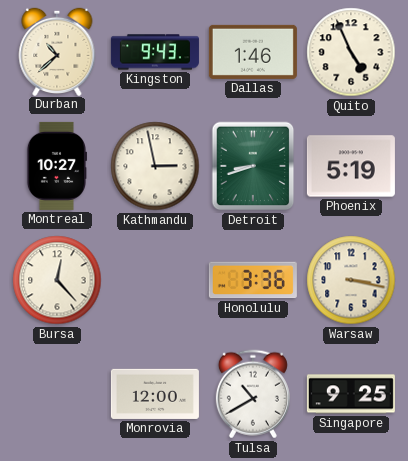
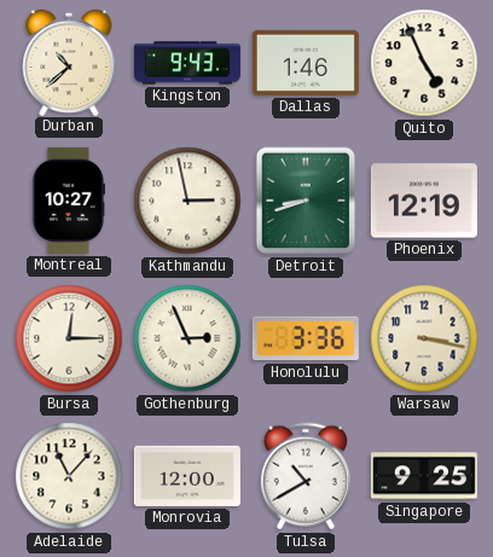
Phoenix: 5:19 -> 12:19
Bursa: 12:23 -> 12:15
Gothenburg: none -> 2:56
Adelaide: none -> 11:07
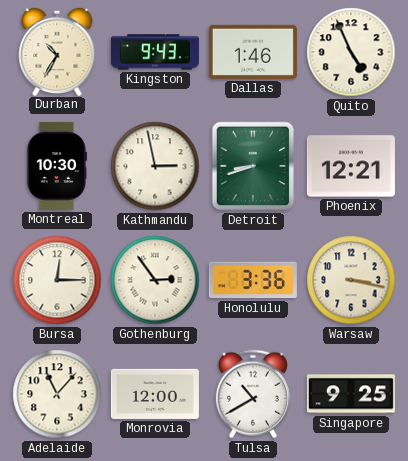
Durban: 10:38 -> 10:35
Montreal: 10:27 -> 10:30
Phoenix: 12:19 -> 12:21
Gothenburg: 2:56 -> 2:54
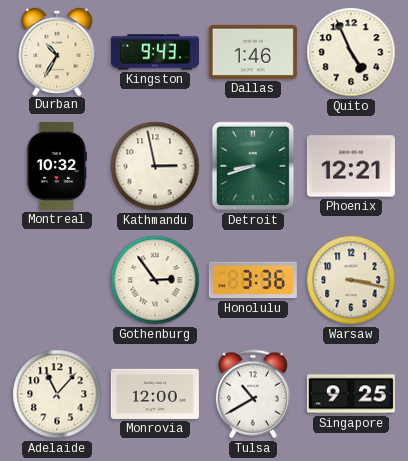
Montreal: 10:30 -> 10:32
Bursa: 12:15 -> none
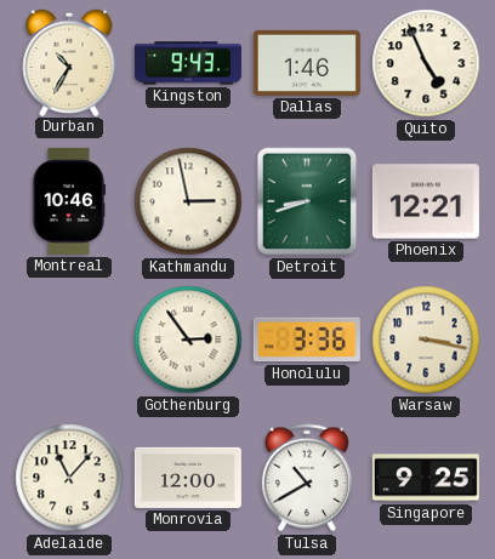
Montreal: 10:32 -> 10:46
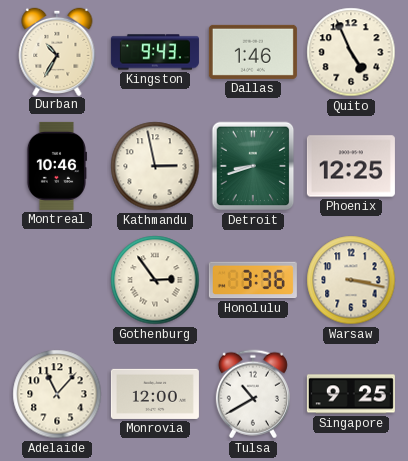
Phoenix: 12:21 -> 12:25
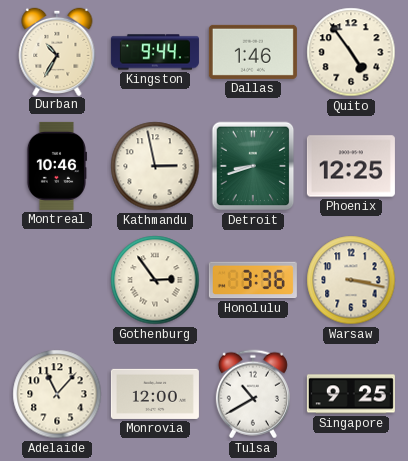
Kingston: 9:43 -> 9:44
Quito: 4:56 -> 4:54
